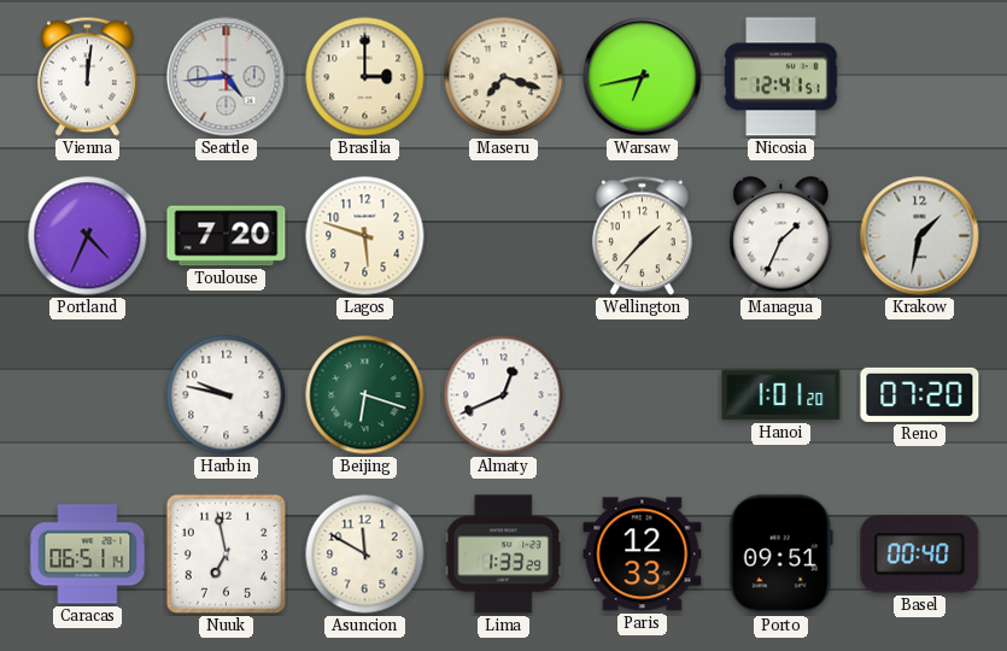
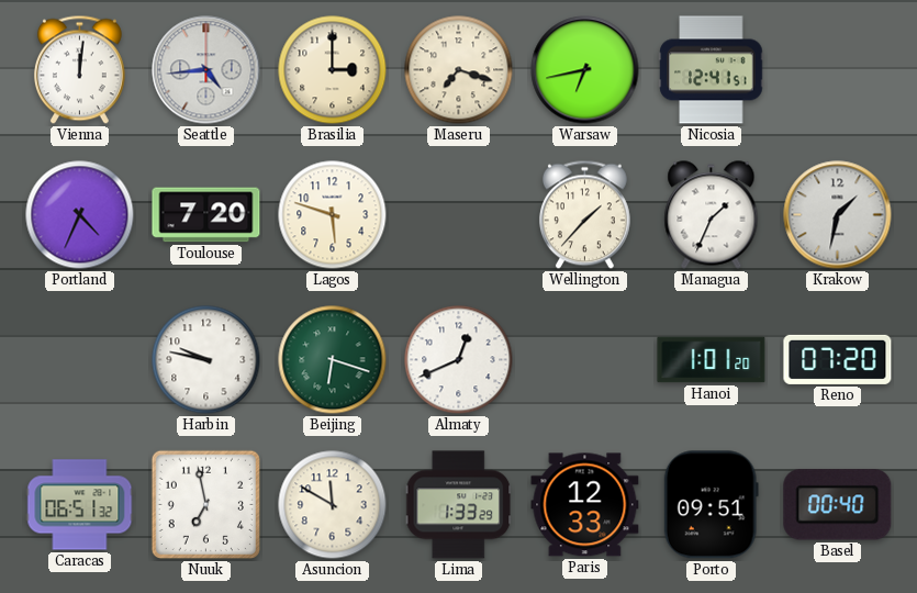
Caracas: 06:51:14 -> 06:51:32
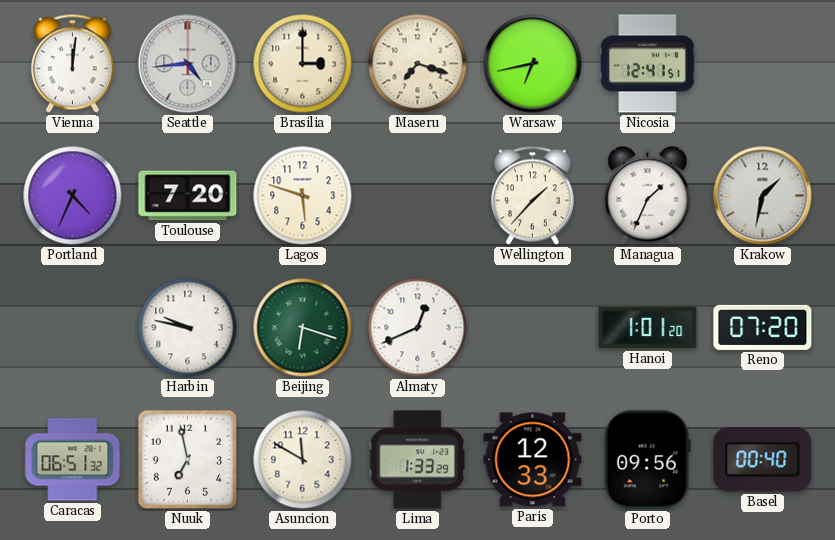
Porto: 09:51 -> 09:56
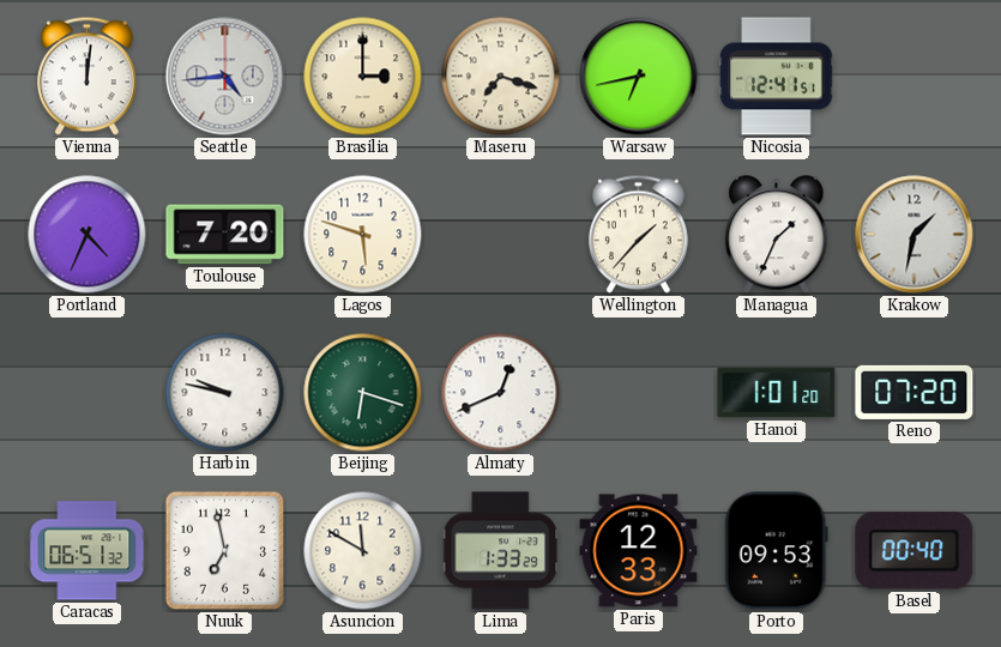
Porto: 09:56 -> 09:53
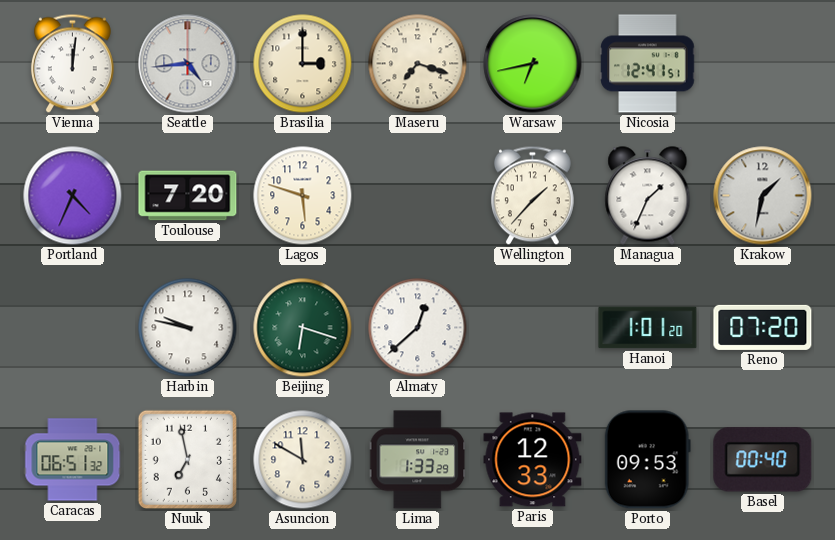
Almaty: 12:41 -> 12:38
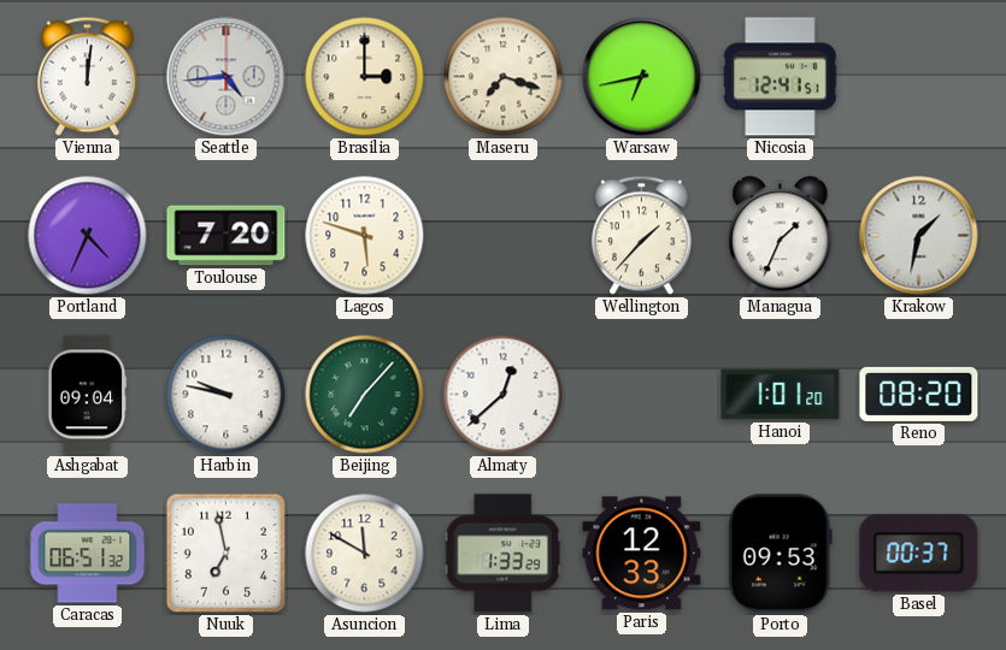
Ashgabat: none -> 09:04
Beijing: 6:18 -> 7:07
Reno: 07:20 -> 08:20
Basel: 00:40 -> 00:37
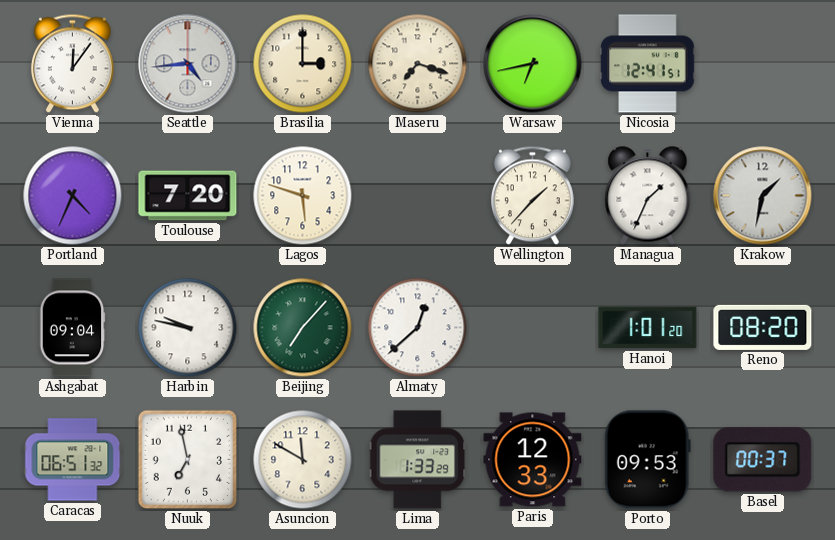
Vienna: 12:01 -> 12:06
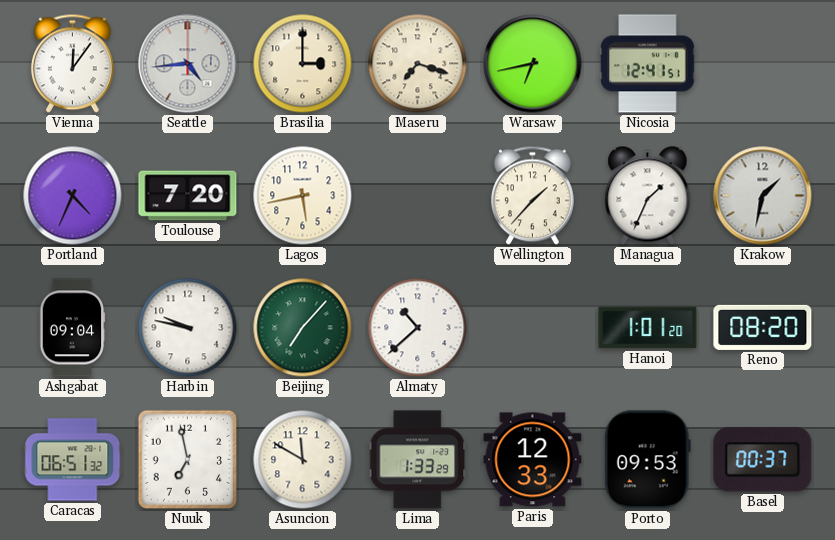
Lagos: 5:48 -> 5:43
Almaty: 12:38 -> 10:38
